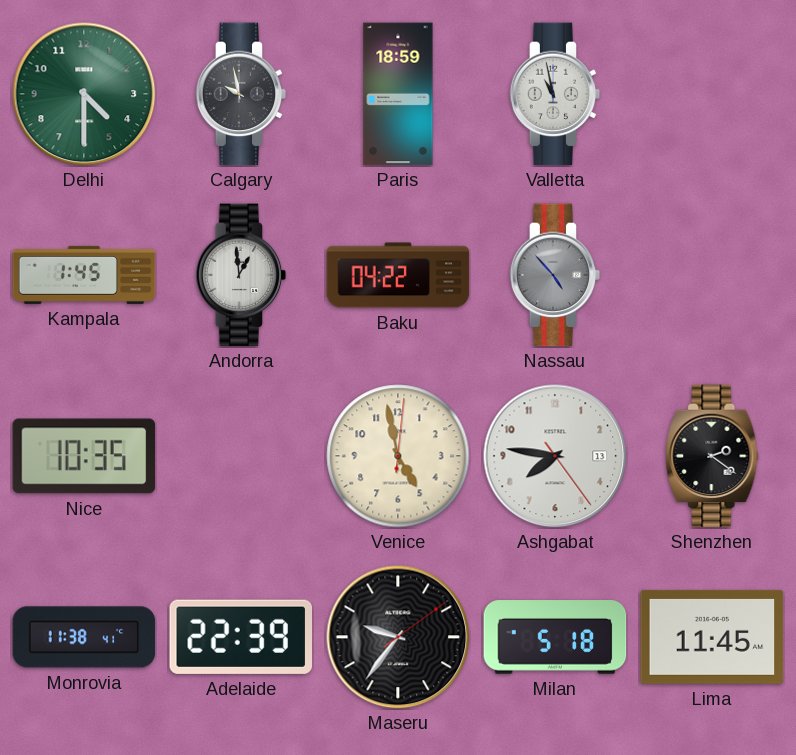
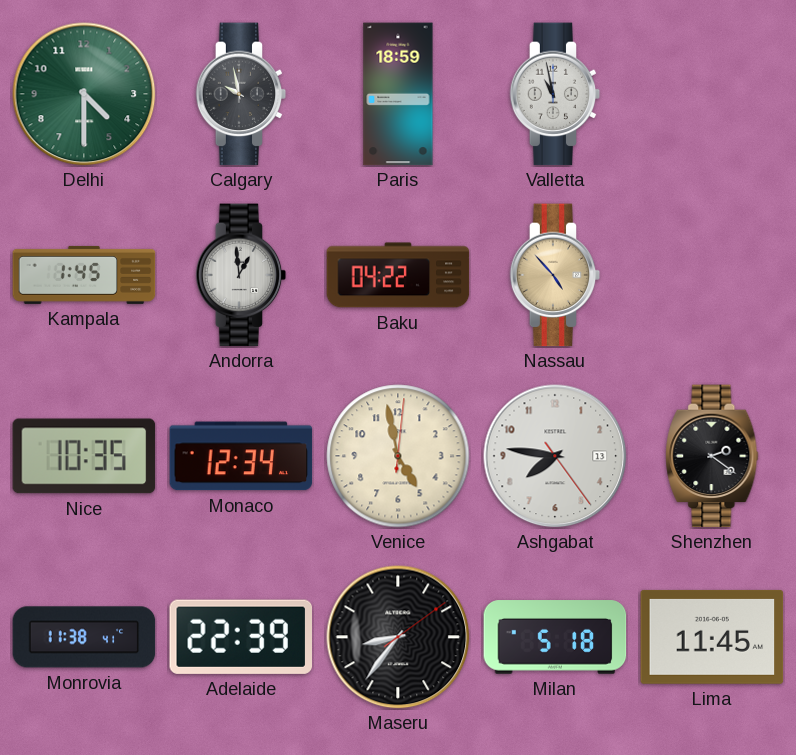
Nassau dial: grey -> champagne
Monaco: none -> 12:34
Maseru: 9:36 -> 8:36
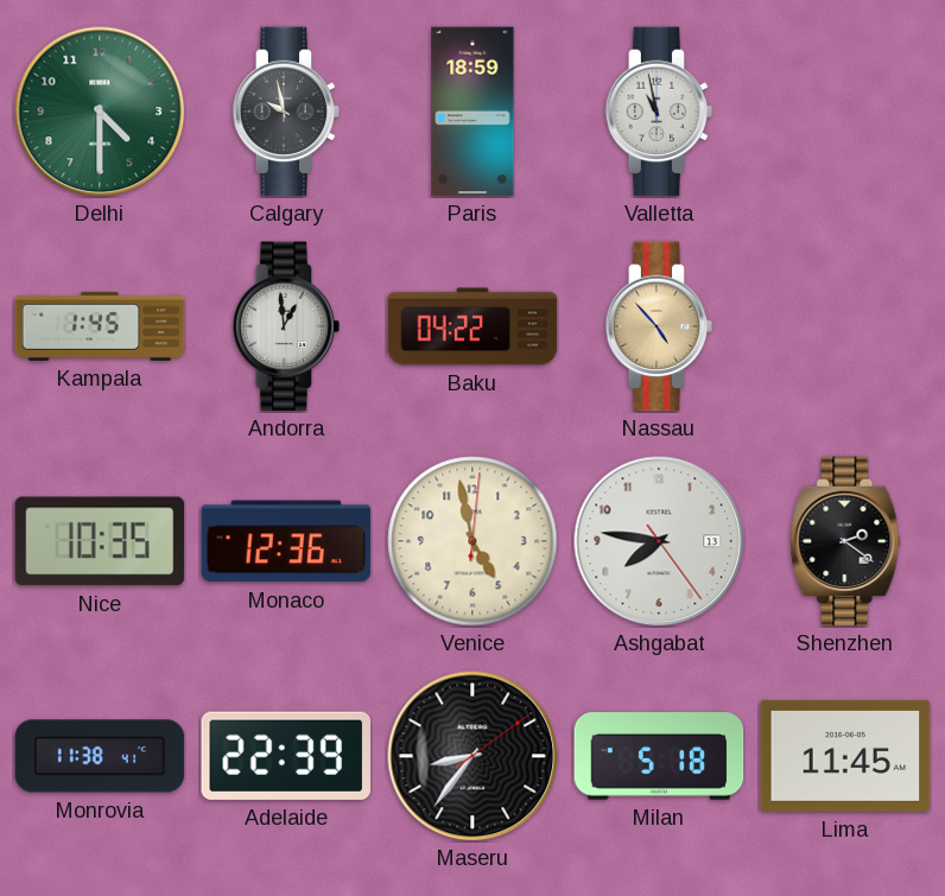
Monaco: 12:34 -> 12:36
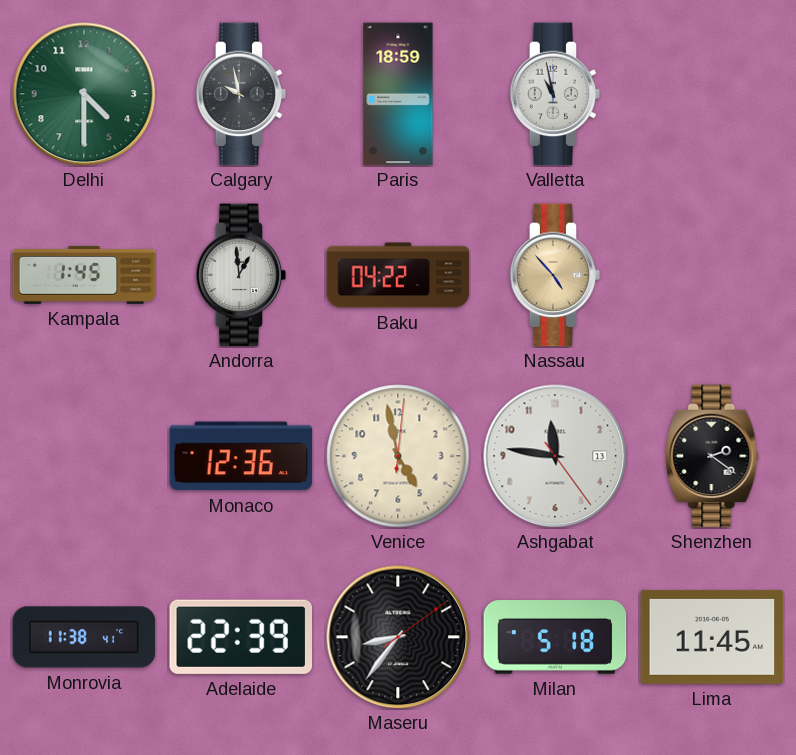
Nice: 10:35 -> none
Ashgabat: 7:46 -> 11:46
